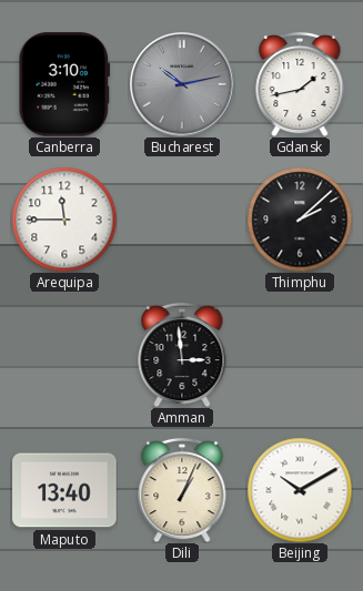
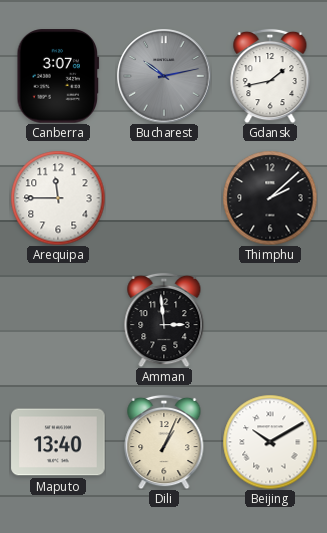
Canberra: 3:10 -> 3:07
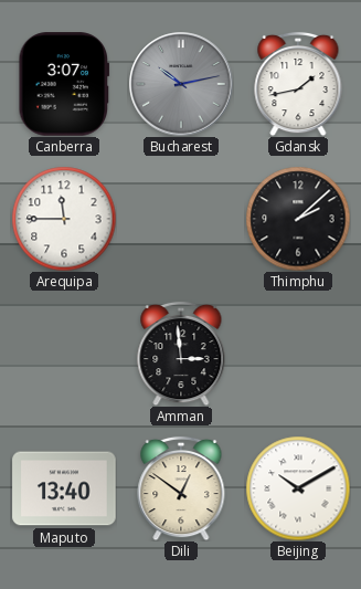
Dili: 1:04 -> 12:51
